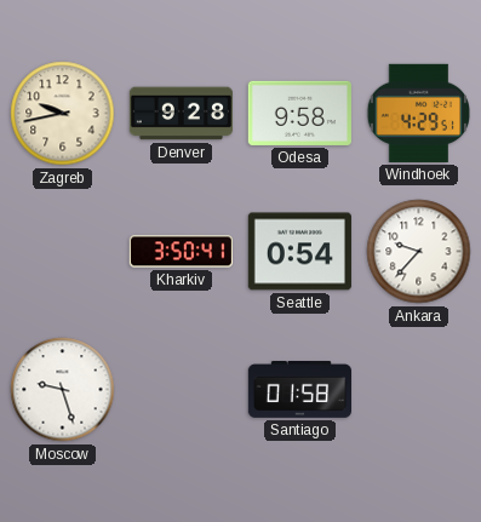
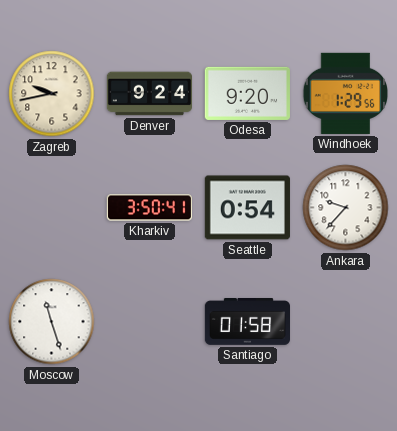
Denver: 9:28 -> 9:24
Odesa: 9:58 -> 9:20
Windhoek: 4:29 -> 1:29
Moscow: 9:27 -> 11:27
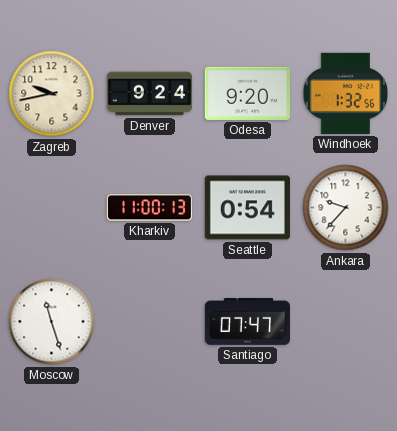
Windhoek: 1:29 -> 1:32
Kharkiv: 3:50 -> 11:00
Santiago: 01:58 -> 07:47
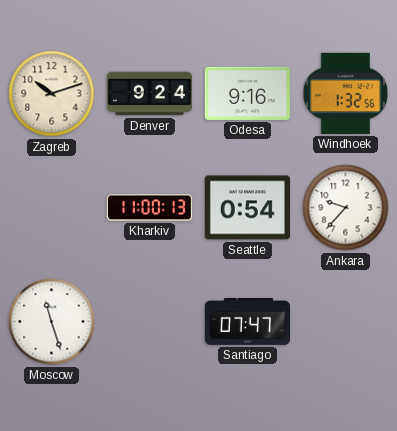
Zagreb: 9:43 -> 10:12
Odesa: 9:20 -> 9:16
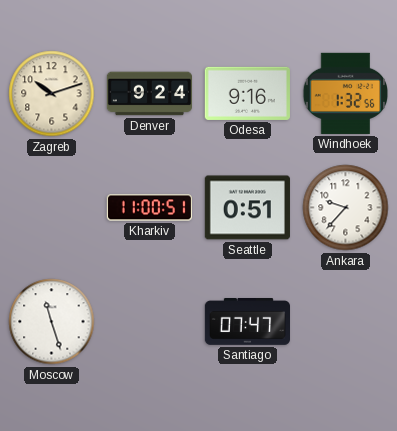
Kharkiv: 11:00:13 -> 11:00:51
Seattle: 0:54 -> 0:51
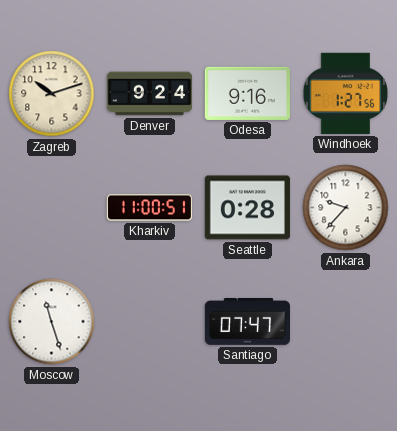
Windhoek: 1:32 -> 1:27
Seattle: 0:51 -> 0:28
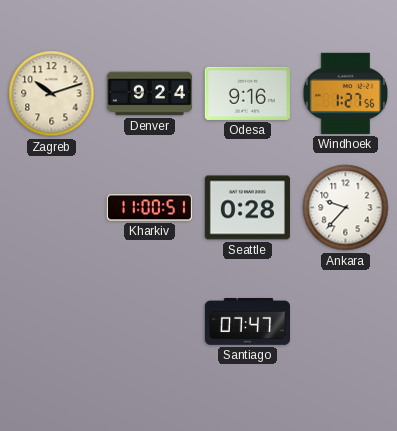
Moscow: 11:27 -> none
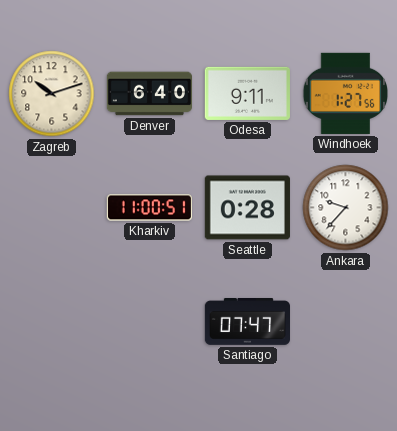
Denver: 9:24 -> 6:40
Odesa: 9:16 -> 9:11
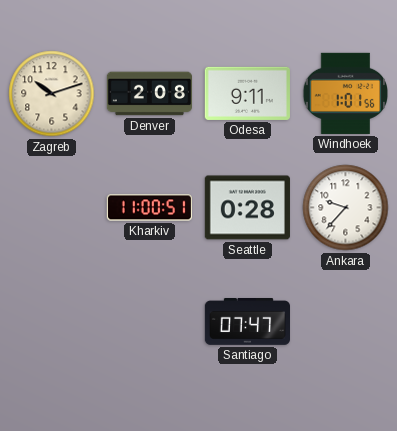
Denver: 6:40 -> 2:08
Windhoek: 1:27 -> 1:01
